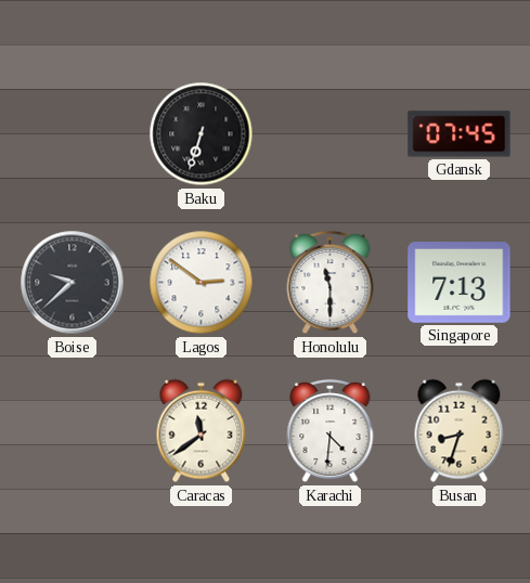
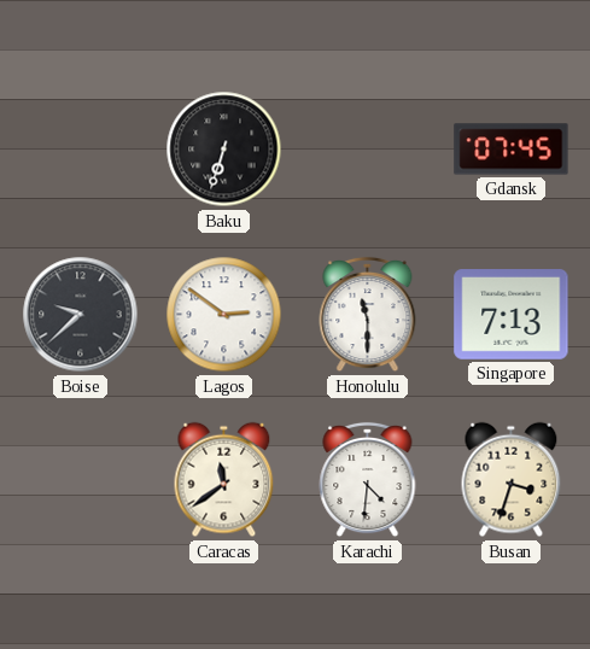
Busan: 8:33 -> 3:33
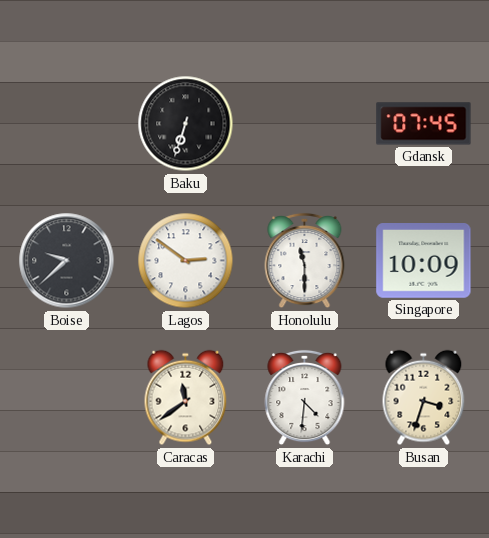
Singapore: 7:13 -> 10:09
